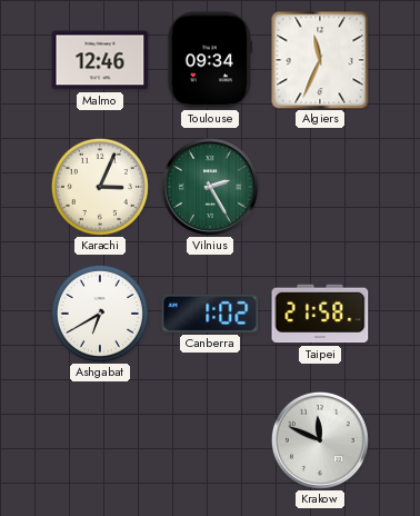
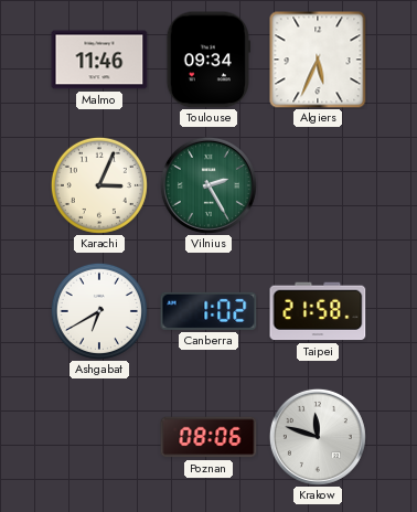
Malmo: 12:46 -> 11:46
Algiers: 11:34 -> 5:34
Poznan: none -> 08:06
Krakow: 11:49 -> 11:48
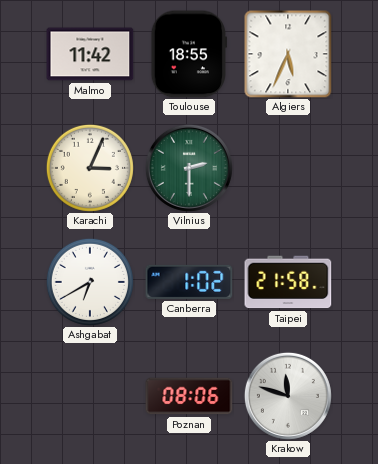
Malmo: 11:46 -> 11:42
Toulouse: 09:34 -> 18:55
Vilnius: 2:25 -> 2:30
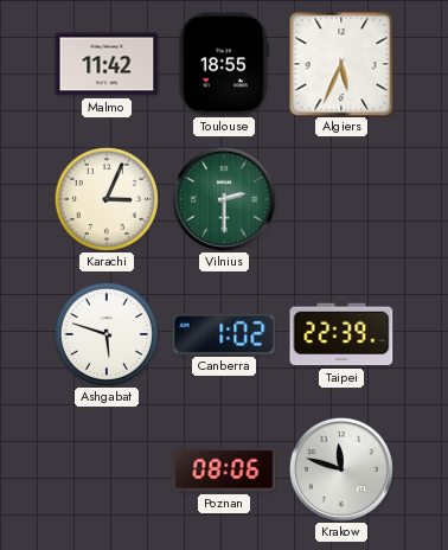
Ashgabat: 6:40 -> 5:48
Taipei: 21:58 -> 22:39
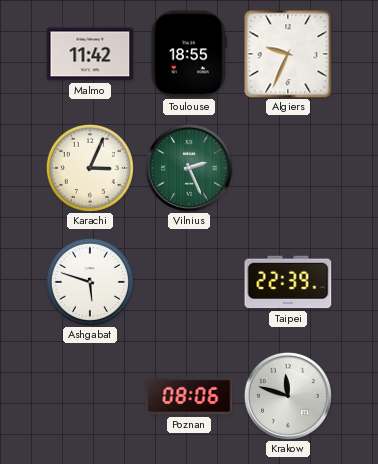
Algiers: 5:34 -> 9:34
Vilnius: 2:30 -> 2:26
Canberra: 1:02 -> none
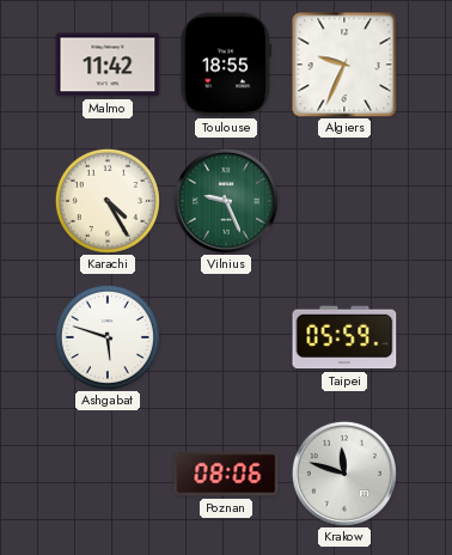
Karachi: 3:04 -> 4:25
Vilnius: 2:26 -> 9:26
Taipei: 22:39 -> 05:59
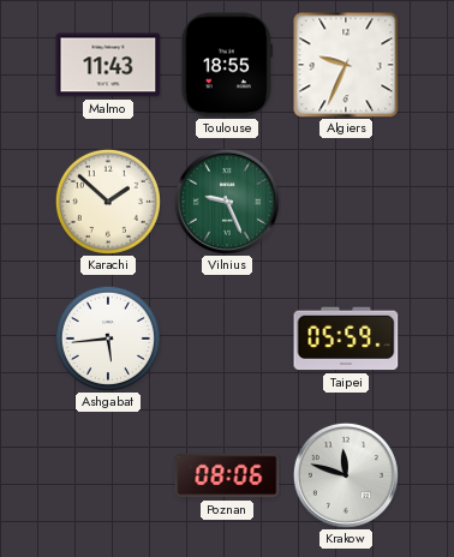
Malmo: 11:42 -> 11:43
Karachi: 4:25 -> 1:52
Ashgabat: 5:48 -> 5:44
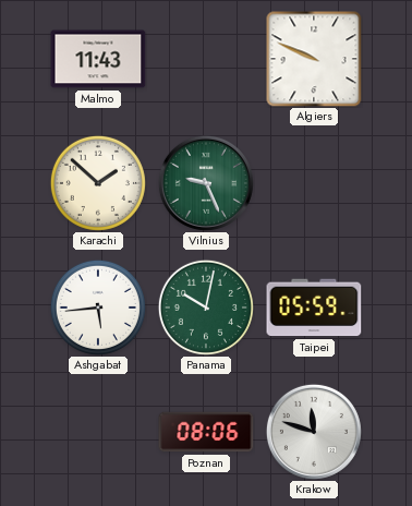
Toulouse: 18:55 -> none
Algiers: 9:34 -> 9:49
Panama: none -> 10:02
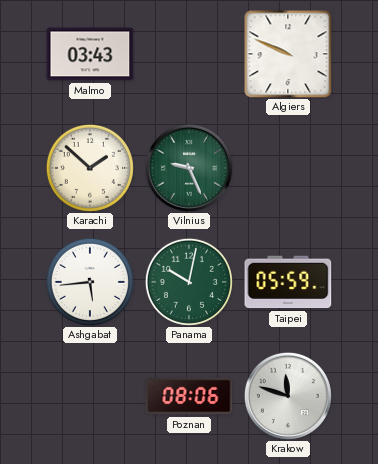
Malmo: 11:43 -> 03:43
